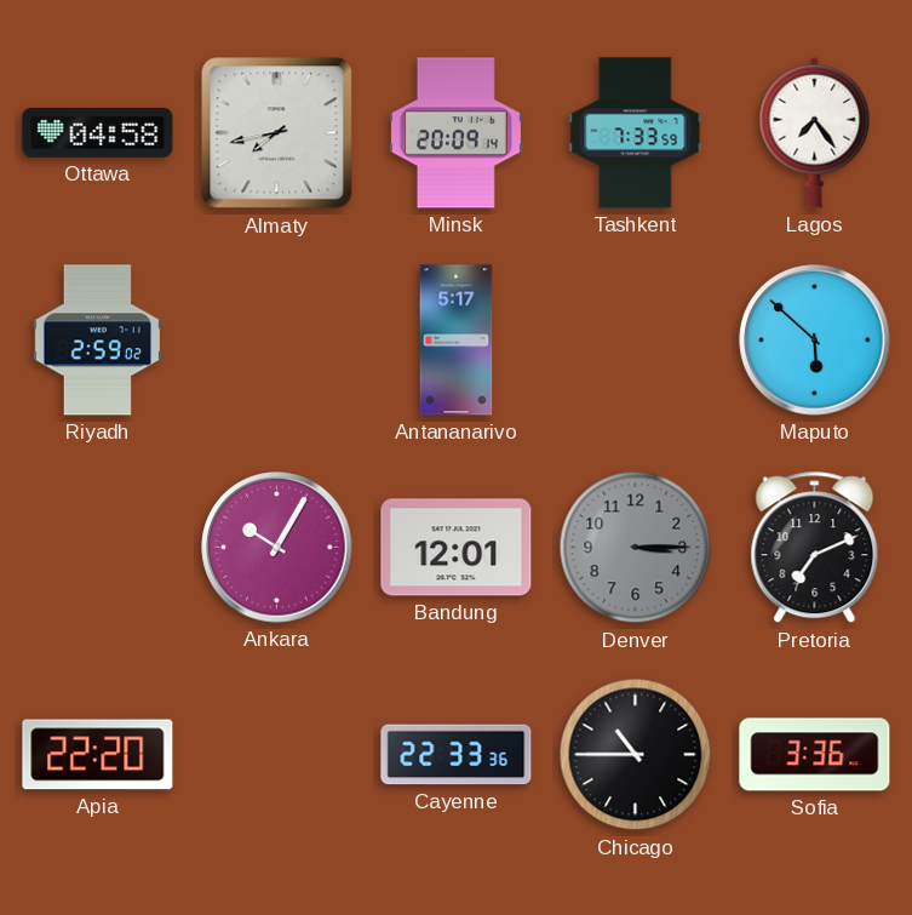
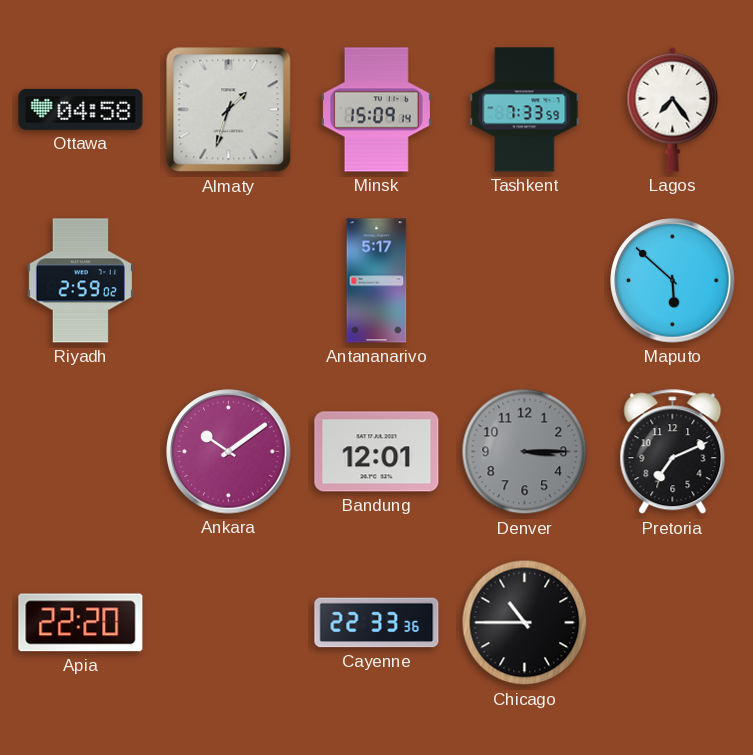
Almaty: 7:43 -> 1:33
Minsk: 20:09 -> 15:09
Ankara: 10:05 -> 10:09
Sofia: 3:36 -> none
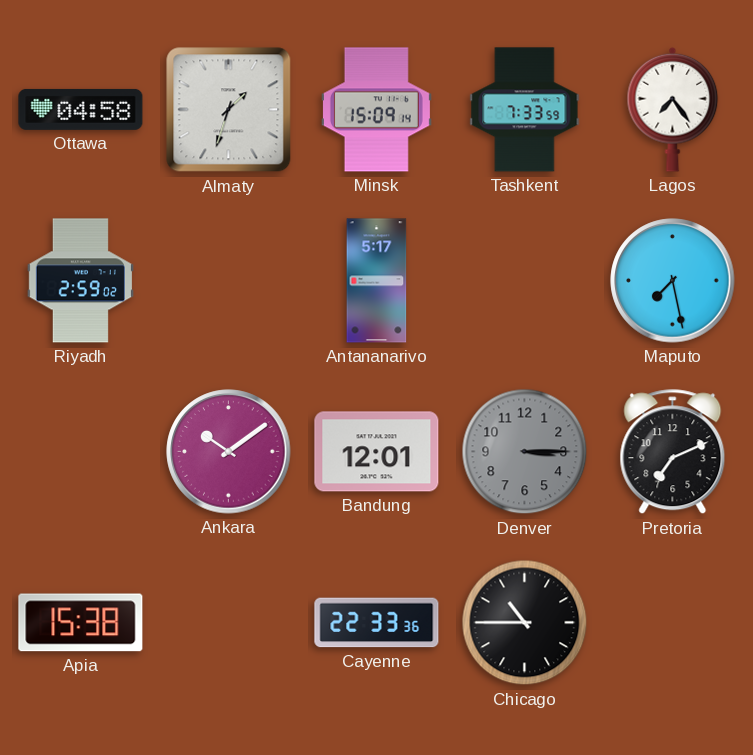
Maputo: 5:52 -> 7:28
Apia: 22:20 -> 15:38
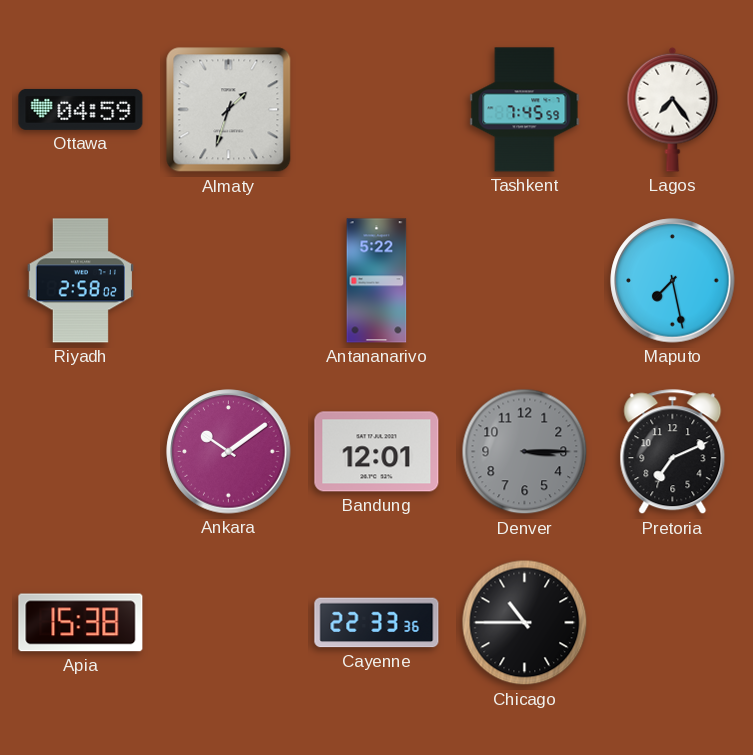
Ottawa: 04:58 -> 04:59
Minsk: 15:09 -> none
Tashkent: 7:33 -> 7:45
Riyadh: 2:59 -> 2:58
Antananarivo: 5:17 -> 5:22
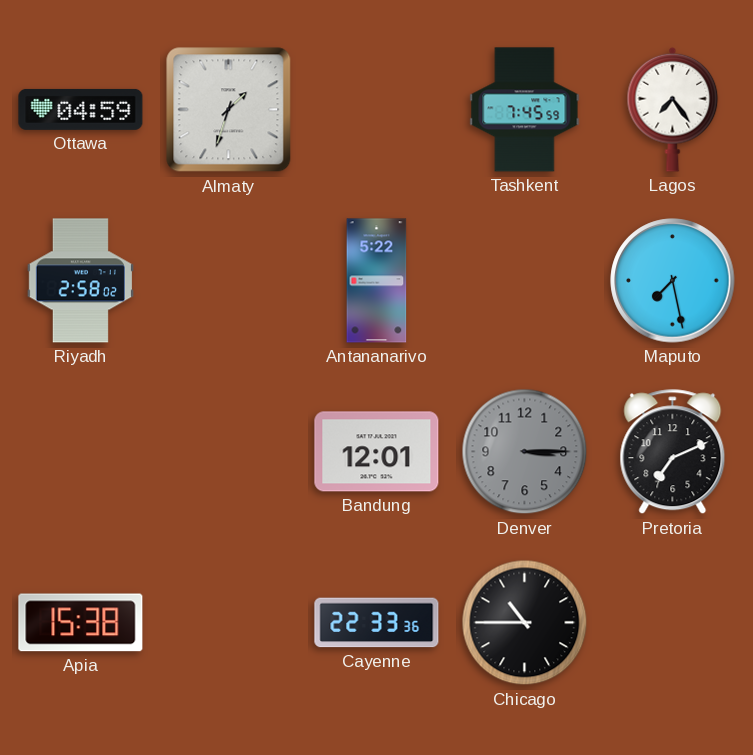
Ankara: 10:09 -> none
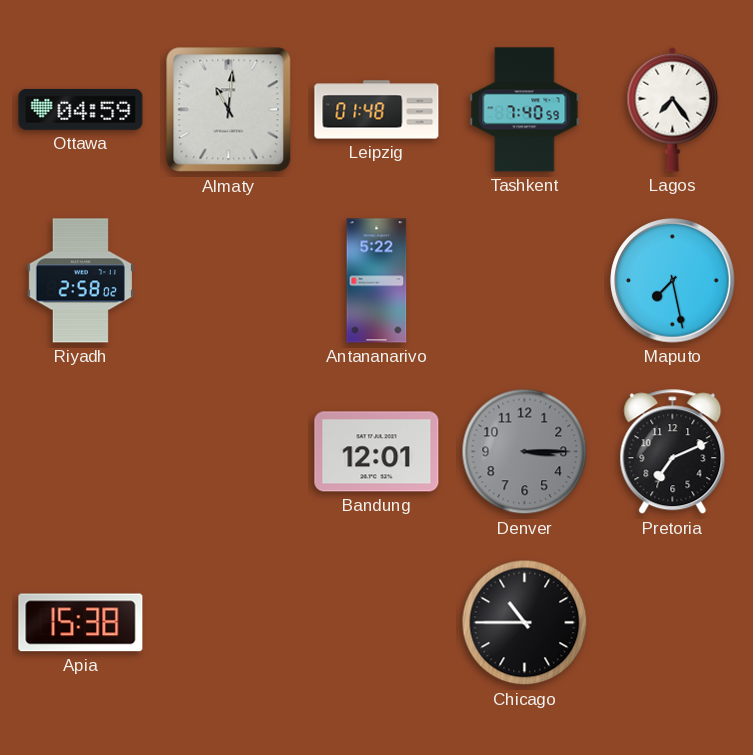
Almaty: 1:33 -> 11:01
Leipzig: none -> 01:48
Tashkent: 7:45 -> 7:40
Cayenne: 22:33 -> none
